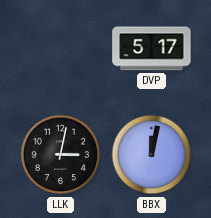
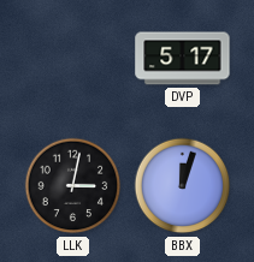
BBX: 12:02 -> 12:03
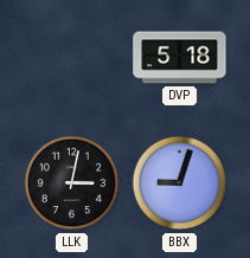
DVP: 5:17 -> 5:18
BBX: 12:03 -> 9:03
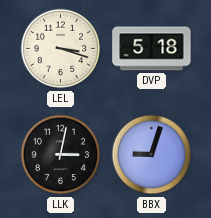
LEL: none -> 3:18
